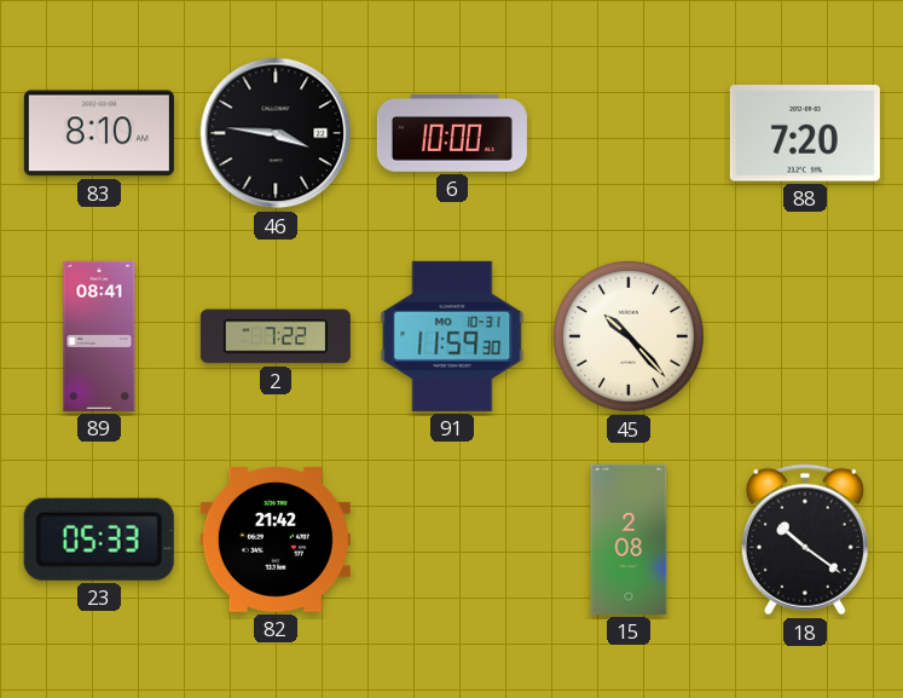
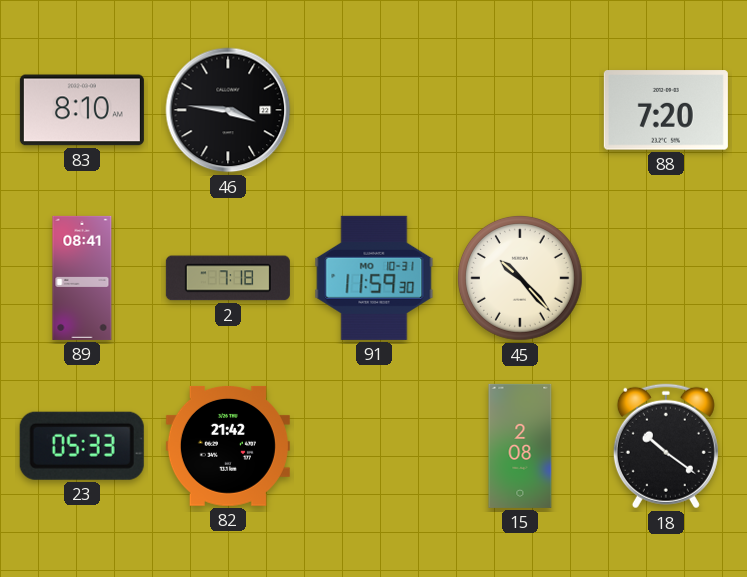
6: 10:00 -> none
2: 7:22 -> 7:18
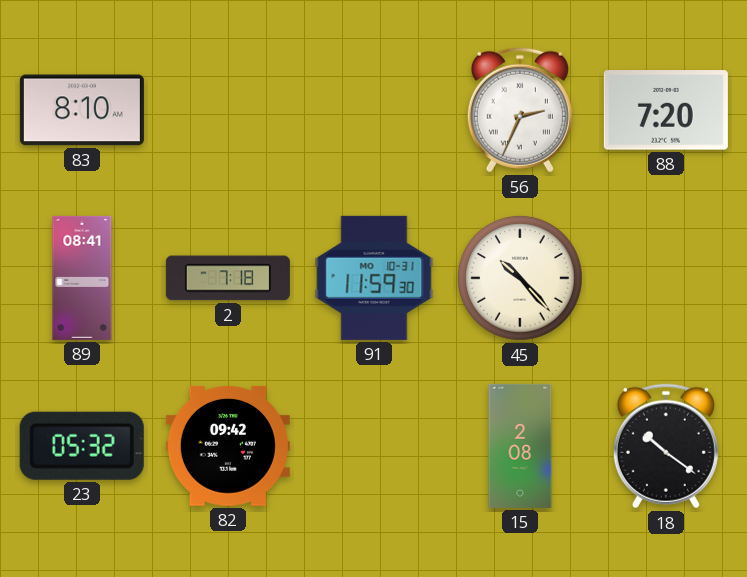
46: 3:46 -> none
56: none -> 2:34
23: 05:33 -> 05:32
82: 21:42 -> 09:42
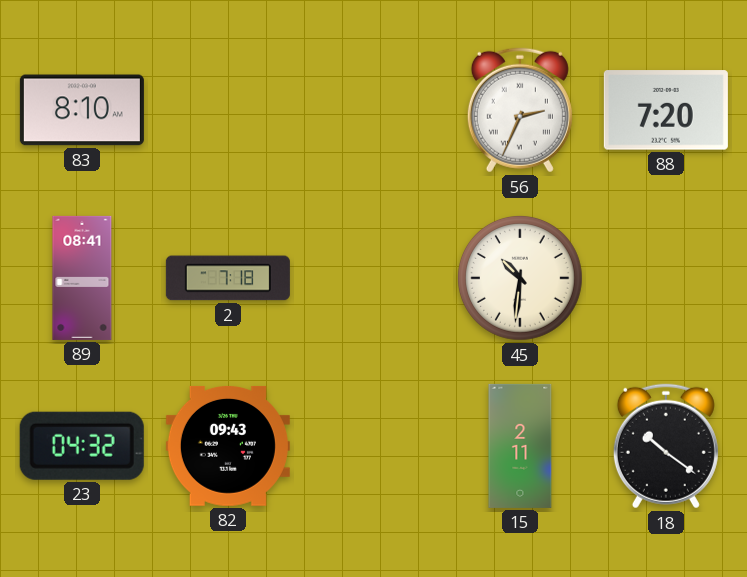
91: 11:59 -> none
45: 10:23 -> 10:31
23: 05:32 -> 04:32
82: 09:42 -> 09:43
15: 2:08 -> 2:11
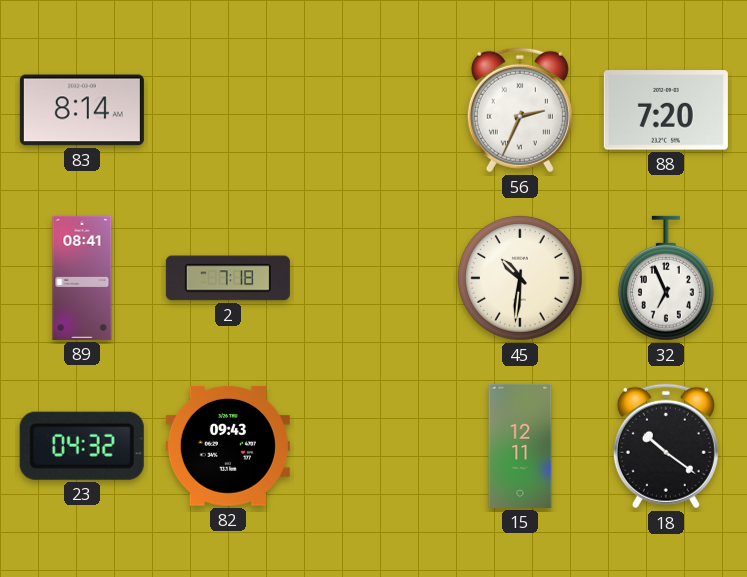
83: 8:10 -> 8:14
32: none -> 6:56
15: 2:11 -> 12:11
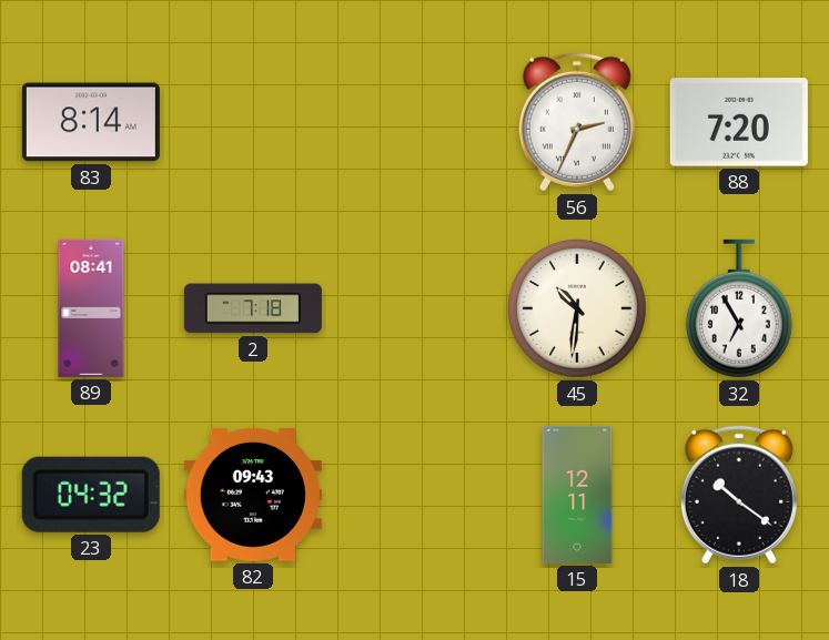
32: 6:56 -> 6:55
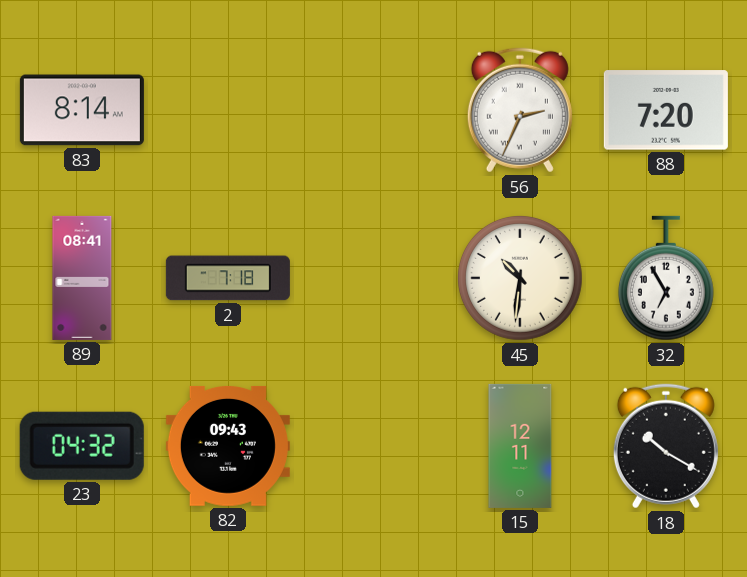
18: 10:21 -> 10:20
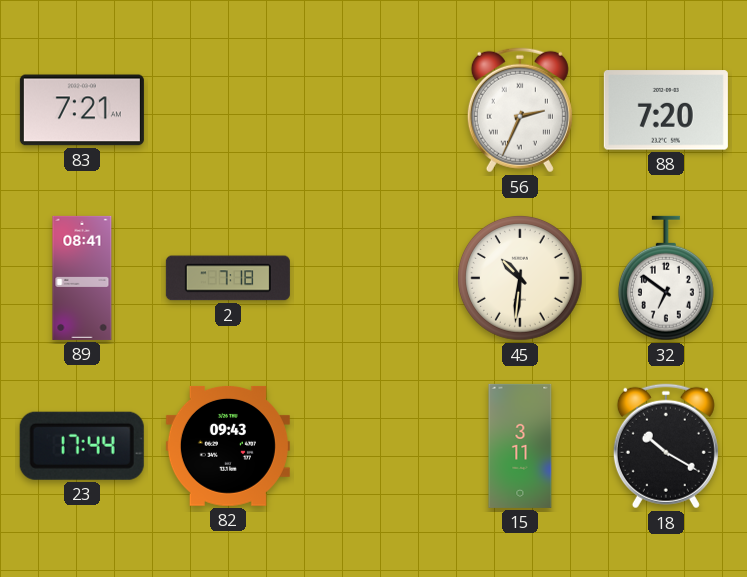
83: 8:14 -> 7:21
32: 6:55 -> 6:51
23: 04:32 -> 17:44
15: 12:11 -> 3:11
